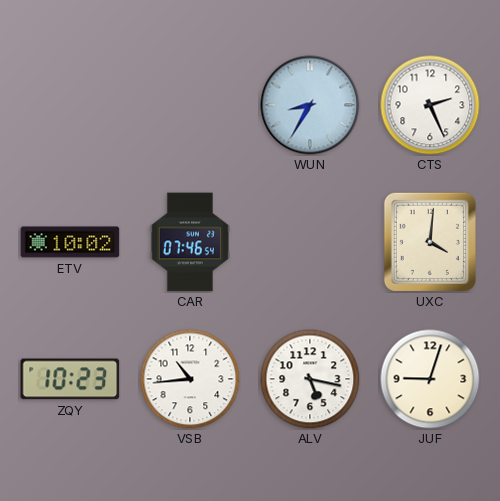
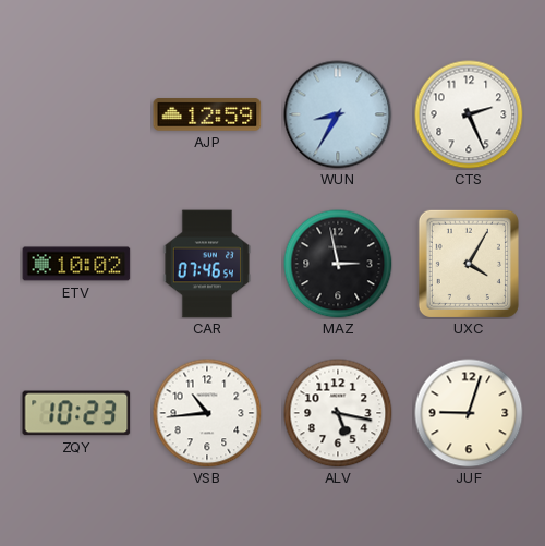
AJP: none -> 12:59
MAZ: none -> 2:58
UXC: 4:01 -> 4:05
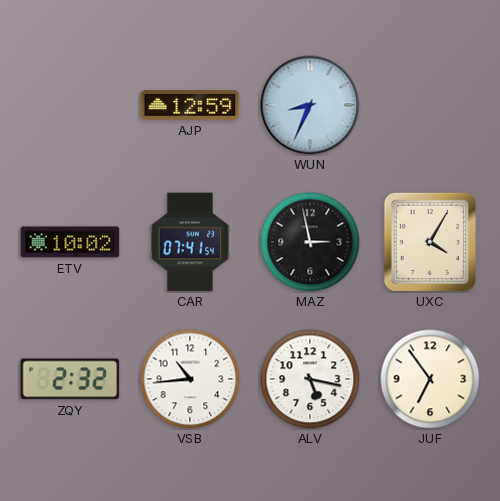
WUN: 8:35 -> 8:34
CTS: 2:26 -> none
CAR: 07:46 -> 07:41
ZQY: 10:23 -> 2:32
JUF: 9:03 -> 6:54
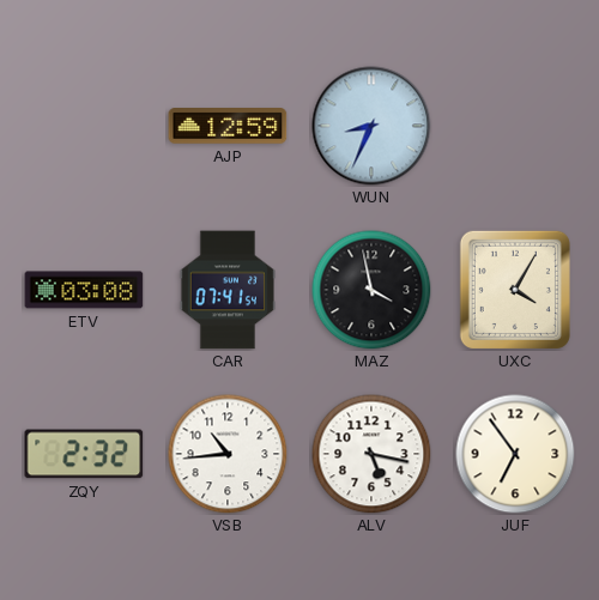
ETV: 10:02 -> 03:08
MAZ: 2:58 -> 3:58
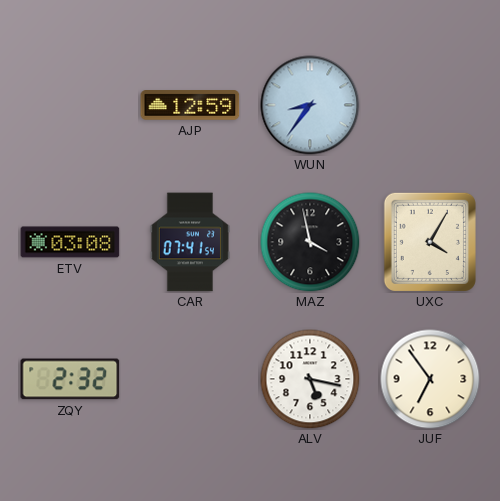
WUN: 8:34 -> 8:36
VSB: 10:44 -> none
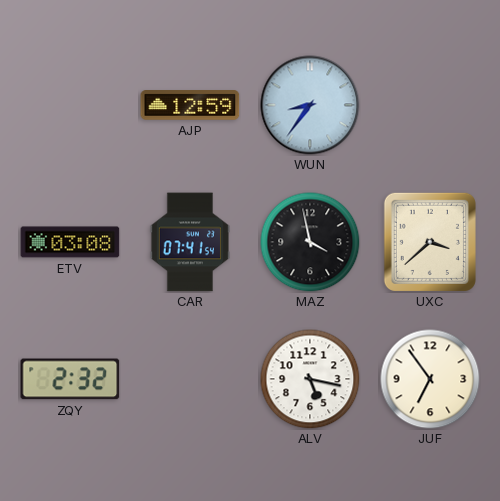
UXC: 4:05 -> 3:38
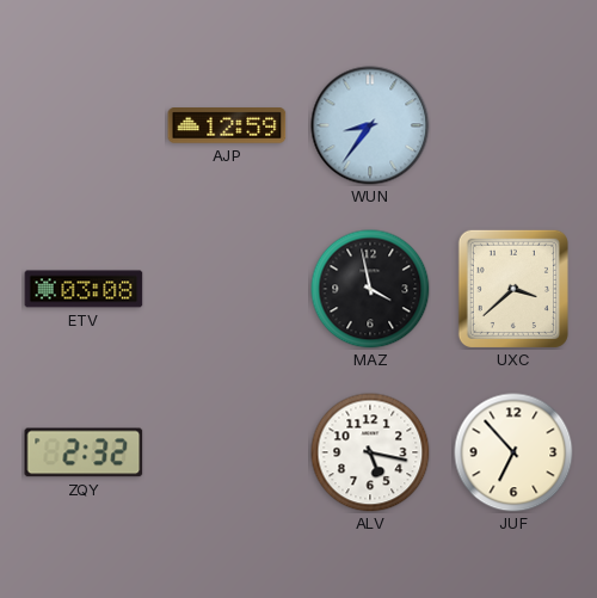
CAR: 07:41 -> none
JUF: 6:54 -> 6:53
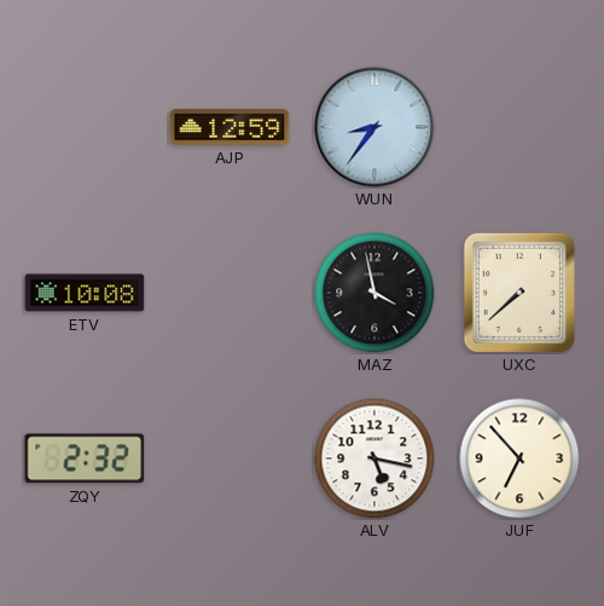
ETV: 03:08 -> 10:08
UXC: 3:38 -> 7:38
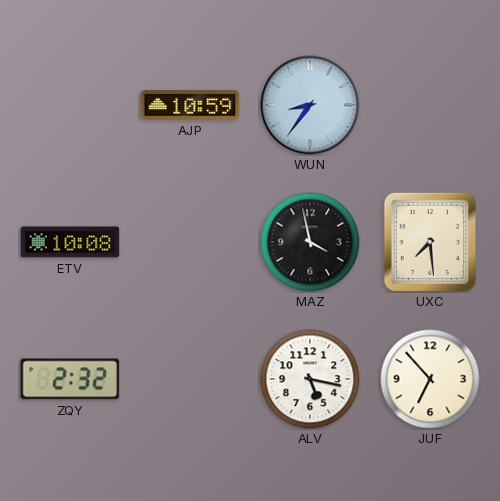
AJP: 12:59 -> 10:59
UXC: 7:38 -> 7:29
